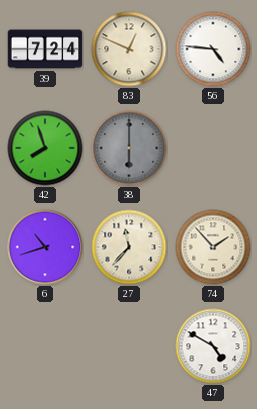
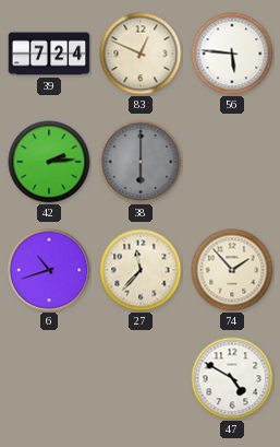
56: 4:46 -> 5:46
42: 7:57 -> 2:14
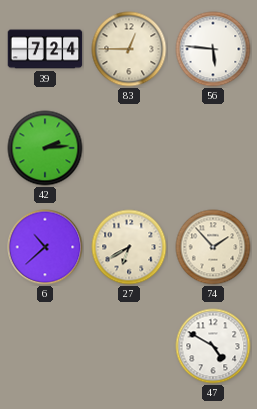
83: 12:49 -> 12:45
38: 6:00 -> none
6: 10:42 -> 10:38
27: 11:37 -> 6:40
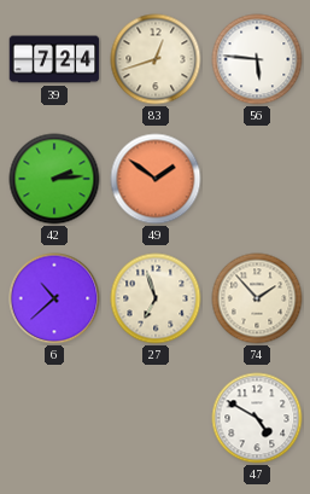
83: 12:45 -> 12:42
49: none -> 1:51
27: 6:40 -> 6:57
